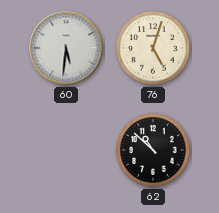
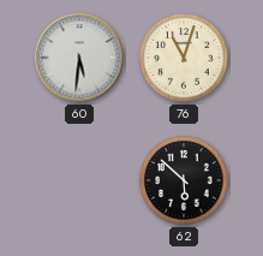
76: 5:03 -> 11:03
62: 10:52 -> 5:52
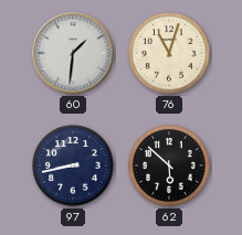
60: 5:31 -> 1:31
97: none -> 8:43
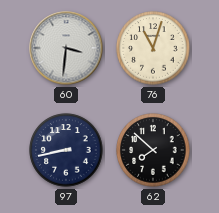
60: 1:31 -> 3:31
62: 5:52 -> 7:52
